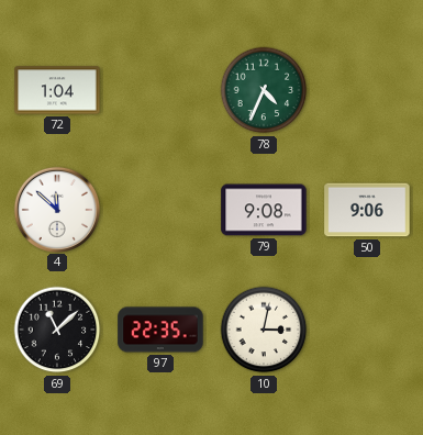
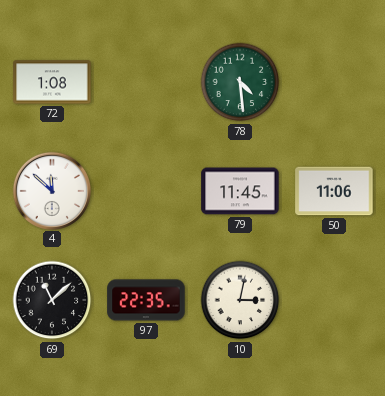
72: 1:04 -> 1:08
78: 4:34 -> 4:29
79: 9:08 -> 11:45
50: 9:06 -> 11:06
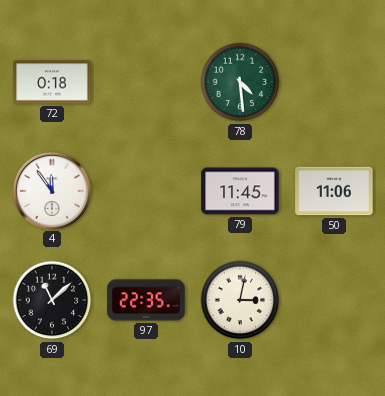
72: 1:08 -> 0:18
4: 11:52 -> 11:54
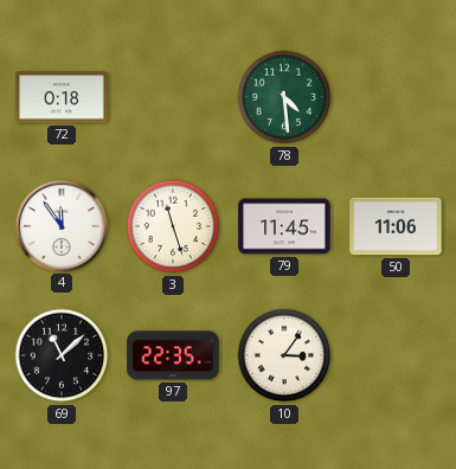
3: none -> 11:27
10: 3:02 -> 3:06
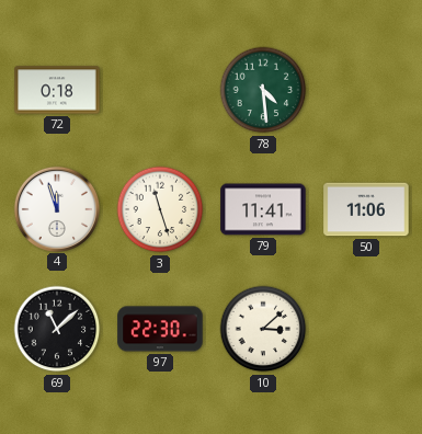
4: 11:54 -> 11:57
79: 11:45 -> 11:41
97: 22:35 -> 22:30
10: 3:06 -> 3:08
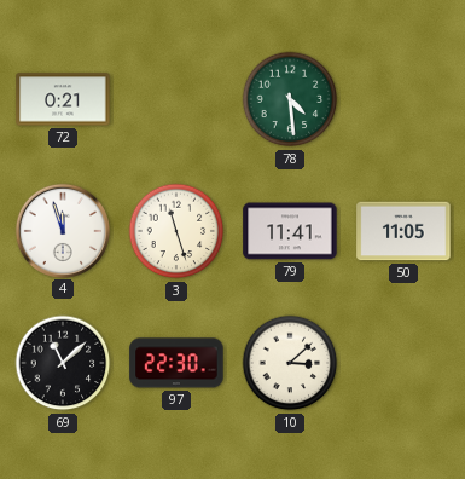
72: 0:18 -> 0:21
50: 11:06 -> 11:05
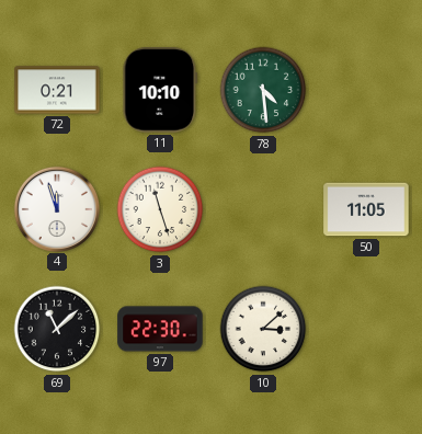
11: none -> 10:10
79: 11:41 -> none
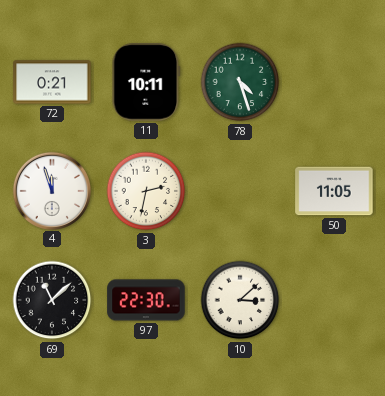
11: 10:10 -> 10:11
78: 4:29 -> 4:27
3: 11:27 -> 2:32
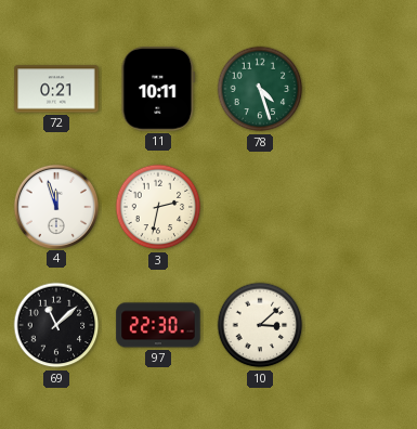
50: 11:05 -> none
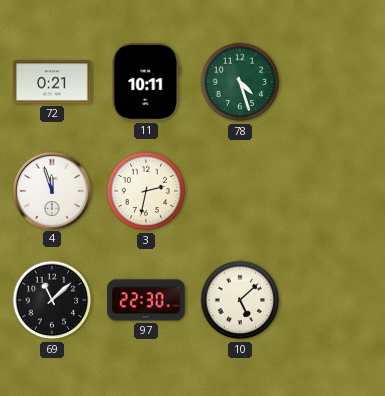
10: 3:08 -> 5:08
